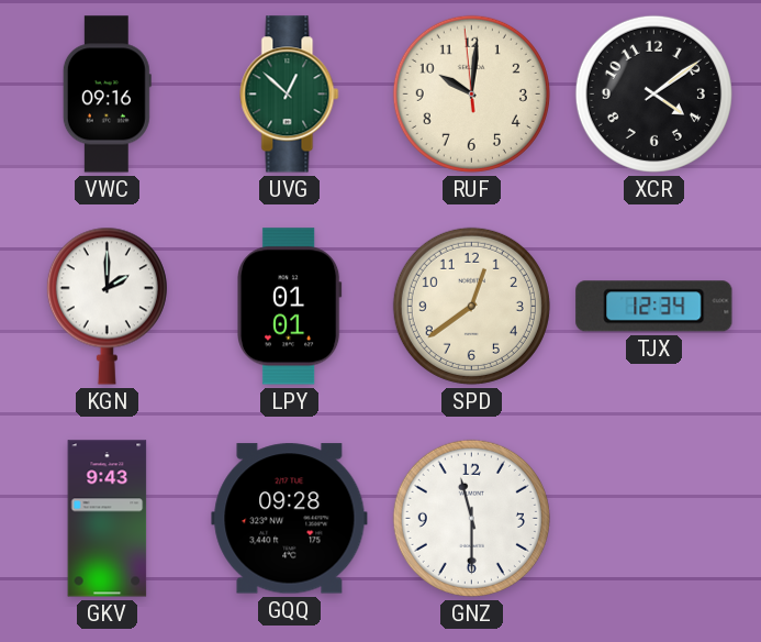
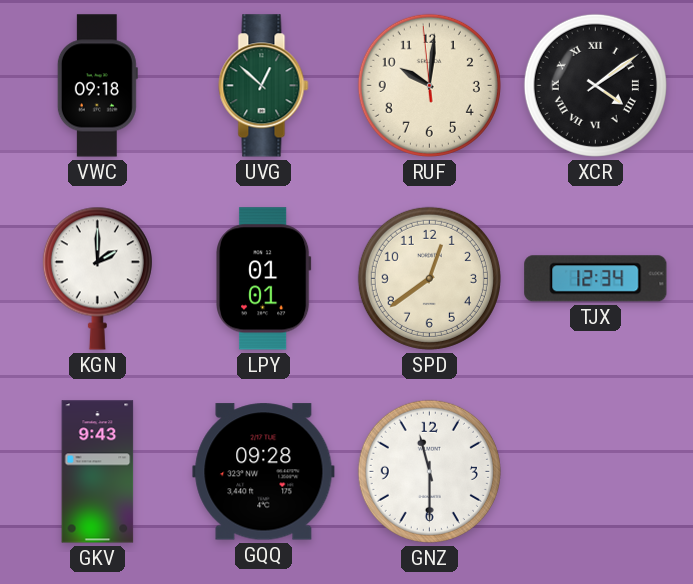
VWC: 09:16 -> 09:18
XCR numerals: Arabic -> Roman
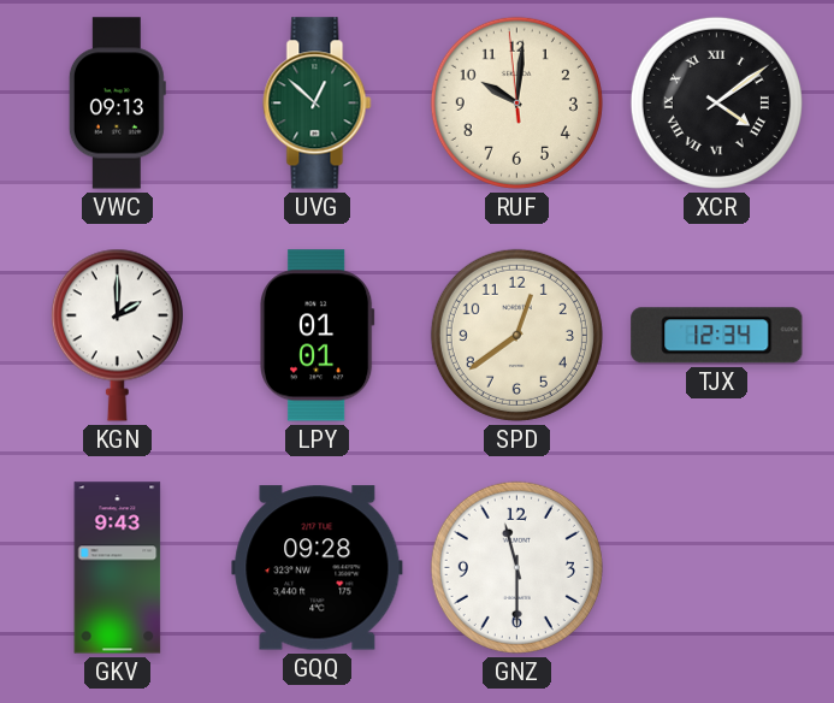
VWC: 09:18 -> 09:13
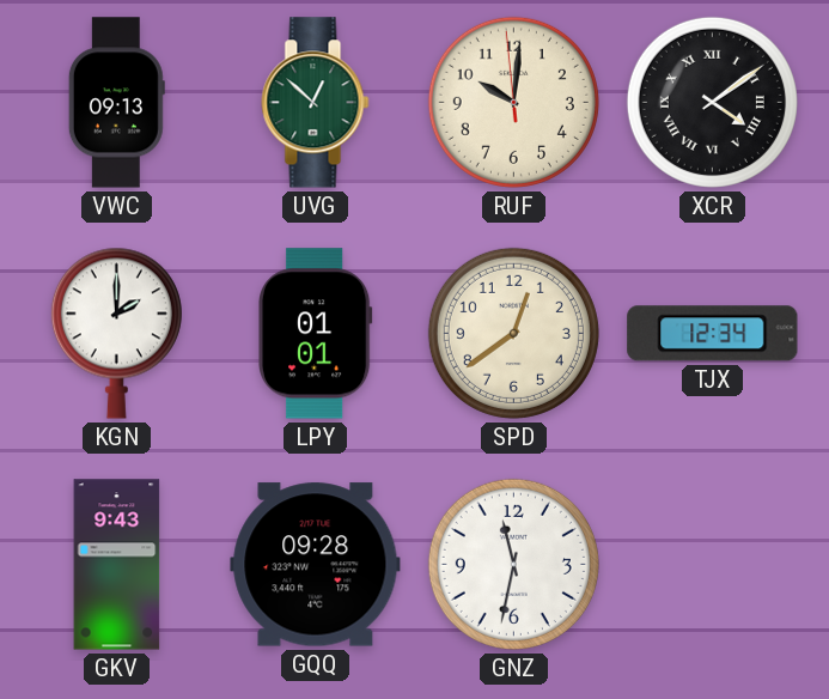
GNZ: 11:30 -> 11:32
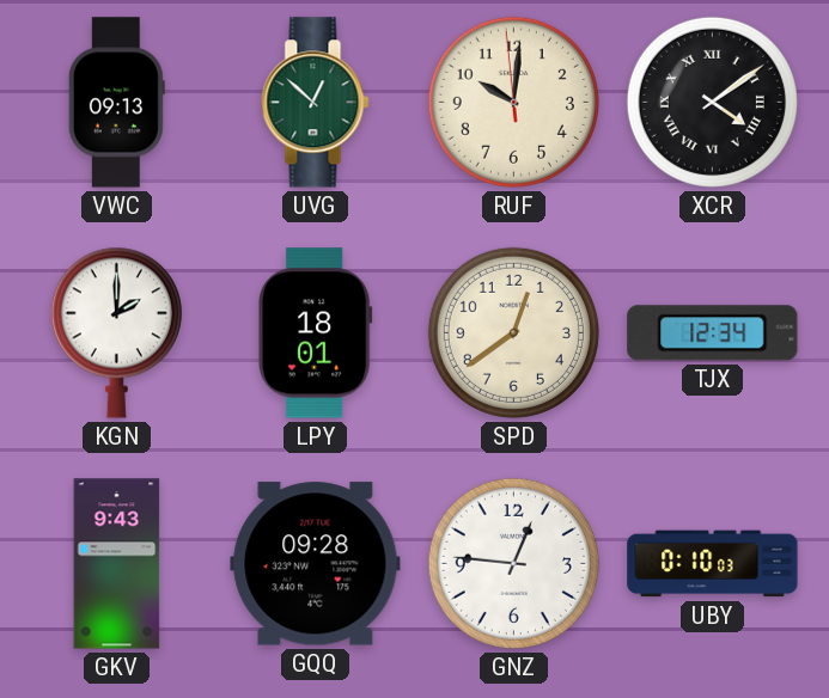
LPY: 01:01 -> 18:01
GNZ: 11:32 -> 12:46
UBY: none -> 0:10
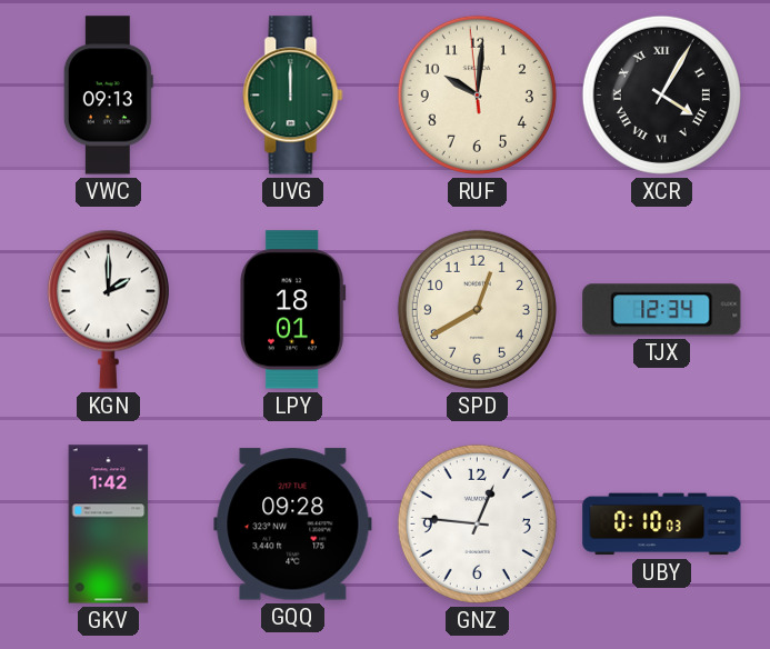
UVG: 12:52 -> 12:00
XCR: 4:09 -> 4:05
SPD: 12:39 -> 12:40
GKV: 9:43 -> 1:42
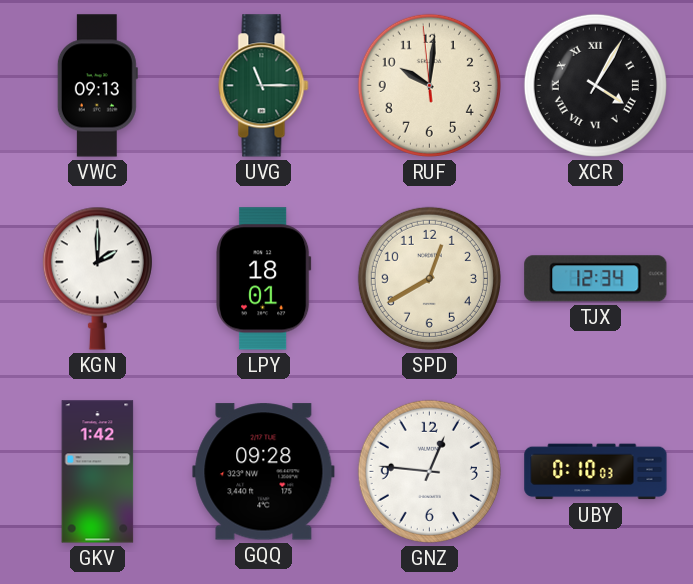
UVG: 12:00 -> 11:15
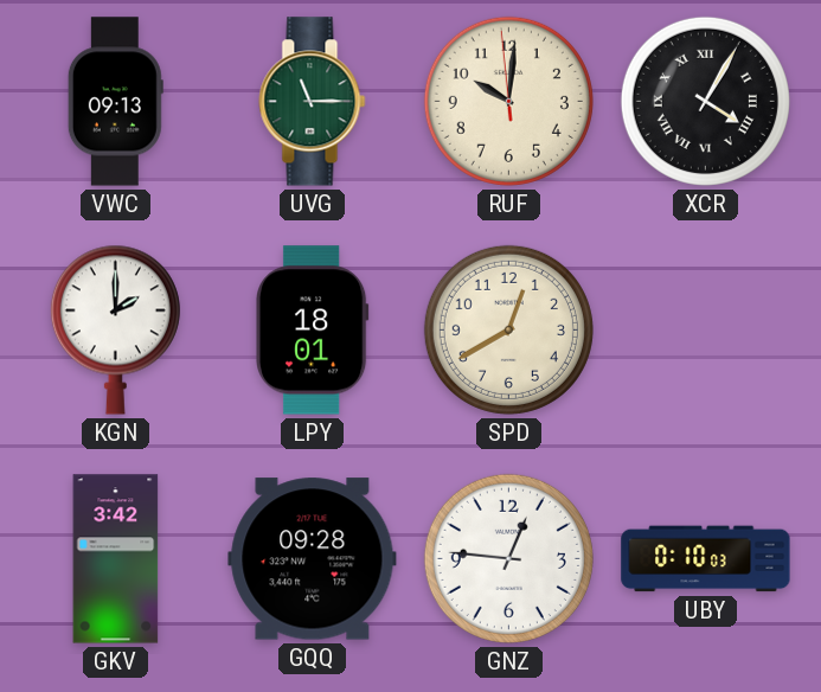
TJX: 12:34 -> none
GKV: 1:42 -> 3:42
